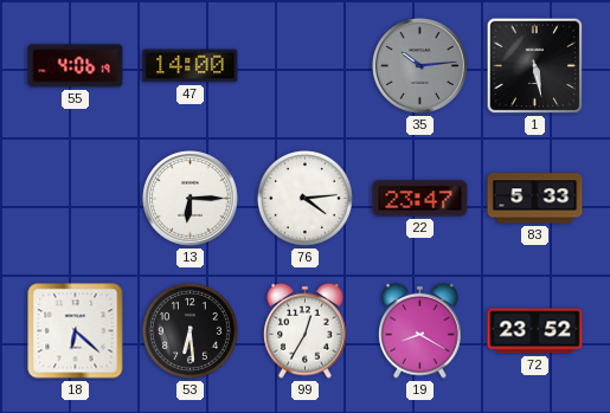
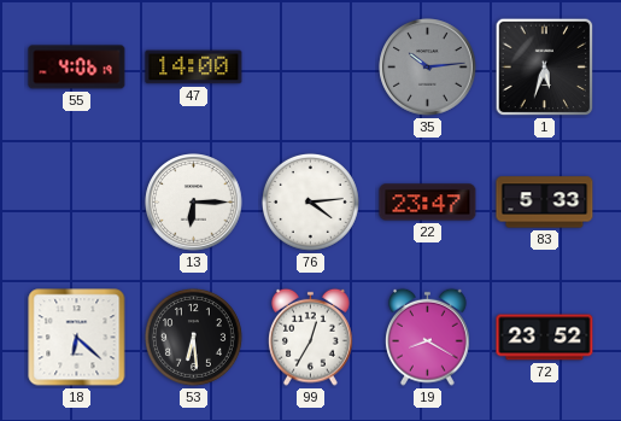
1: 5:28 -> 5:33
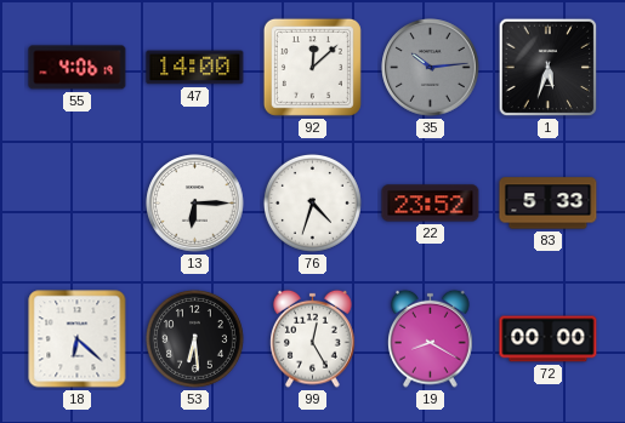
92: none -> 12:08
76: 4:14 -> 4:33
22: 23:47 -> 23:52
99: 12:35 -> 12:25
72: 23:52 -> 00:00
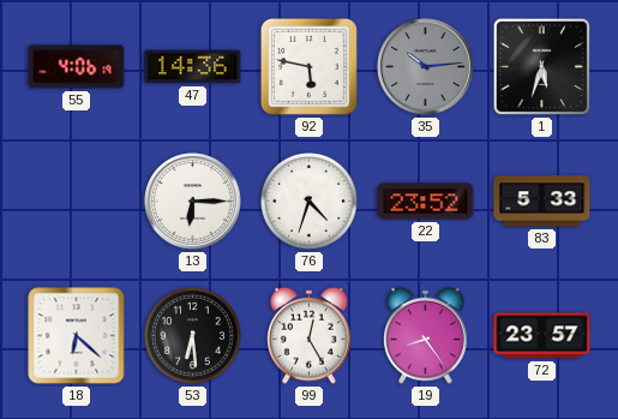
47: 14:00 -> 14:36
92: 12:08 -> 5:47
19: 8:20 -> 8:24
72: 00:00 -> 23:57
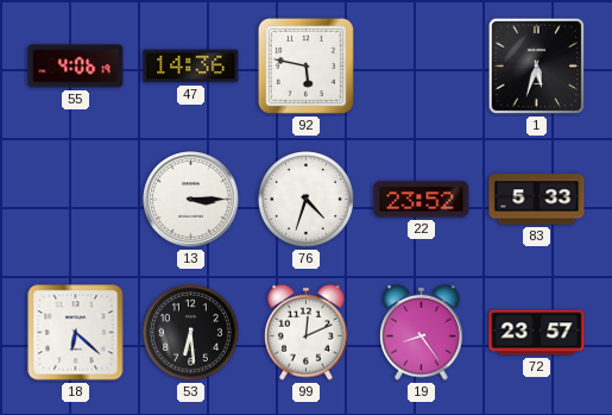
35: 10:14 -> none
13: 6:15 -> 3:15
99: 12:25 -> 12:11
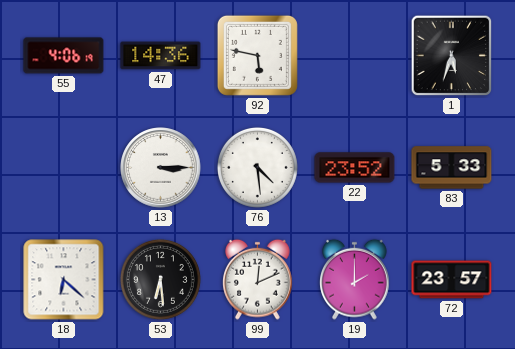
76: 4:33 -> 4:29
19: 8:24 -> 2:00
